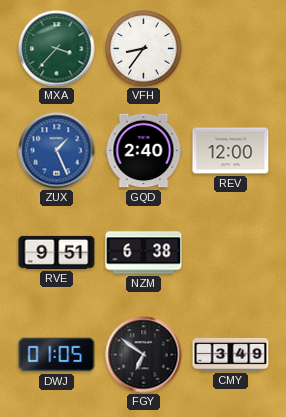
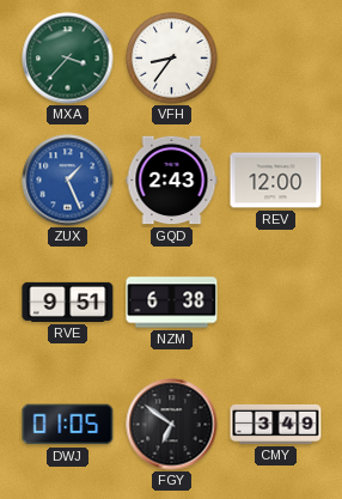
GQD: 2:40 -> 2:43
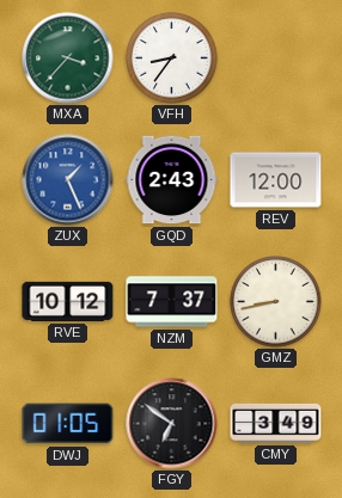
RVE: 9:51 -> 10:12
NZM: 6:38 -> 7:37
GMZ: none -> 8:43
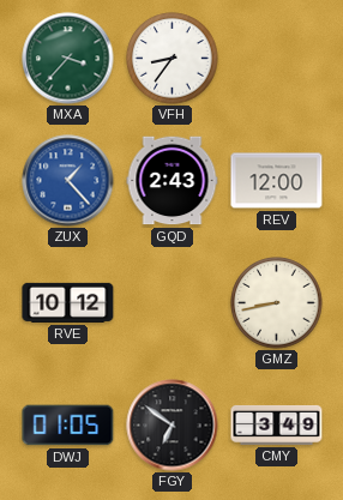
ZUX: 1:26 -> 1:23
NZM: 7:37 -> none
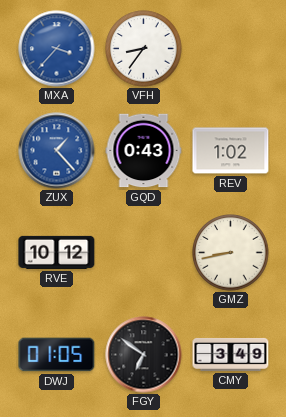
MXA dial: green -> blue
GQD: 2:43 -> 0:43
REV: 12:00 -> 1:02
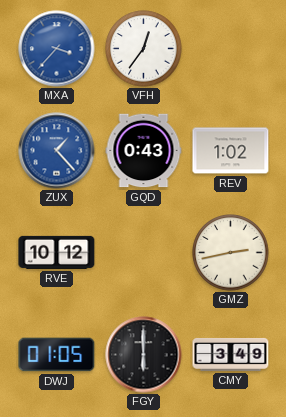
VFH: 8:36 -> 12:36
GMZ: 8:43 -> 2:43
FGY: 6:51 -> 6:00
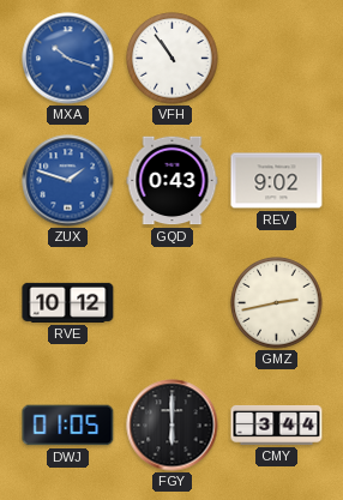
MXA: 3:37 -> 10:18
VFH: 12:36 -> 10:54
ZUX: 1:23 -> 1:48
REV: 1:02 -> 9:02
CMY: 3:49 -> 3:44
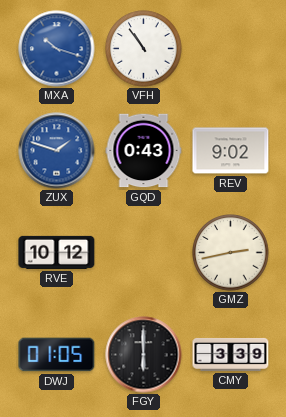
CMY: 3:44 -> 3:39
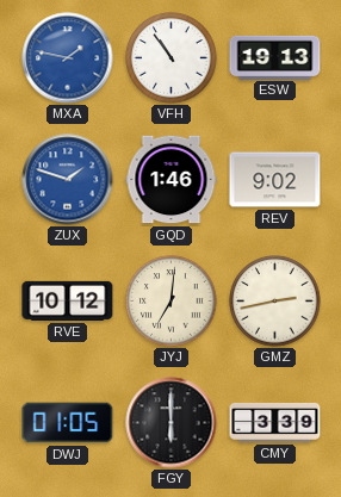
MXA: 10:18 -> 1:47
ESW: none -> 19:13
GQD: 0:43 -> 1:46
JYJ: none -> 7:01
